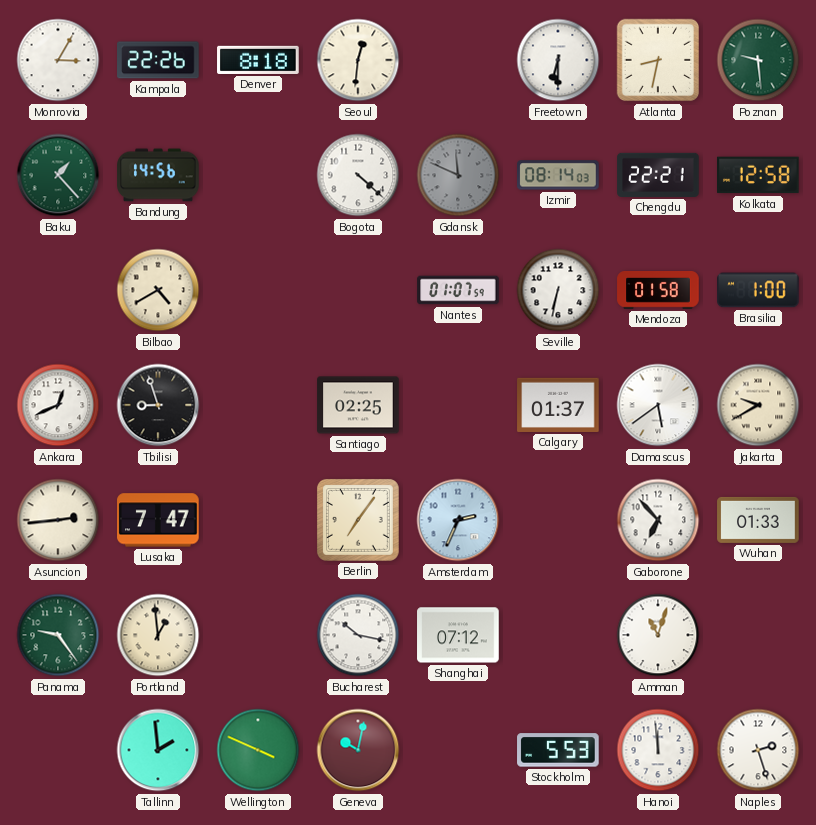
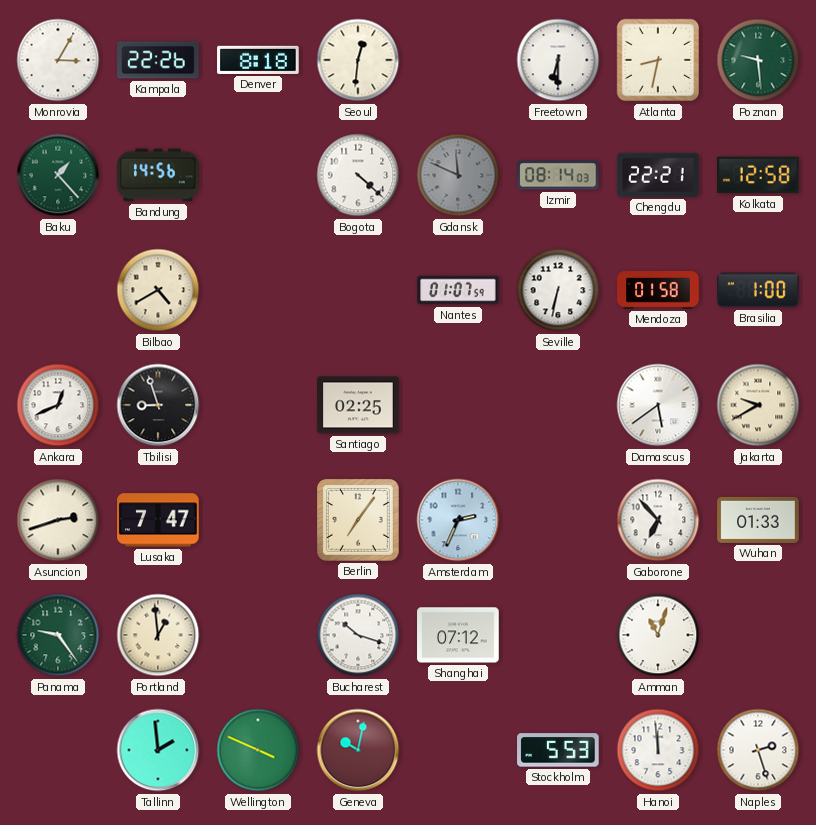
Calgary: 01:37 -> none
Asuncion: 2:44 -> 2:42
Bucharest: 10:17 -> 10:18
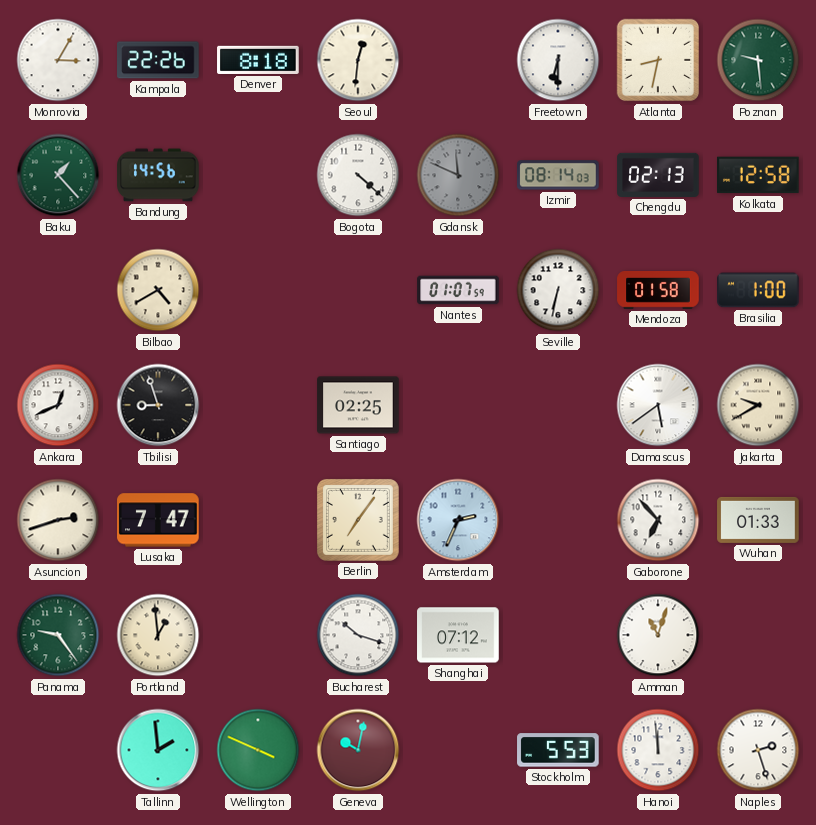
Chengdu: 22:21 -> 02:13
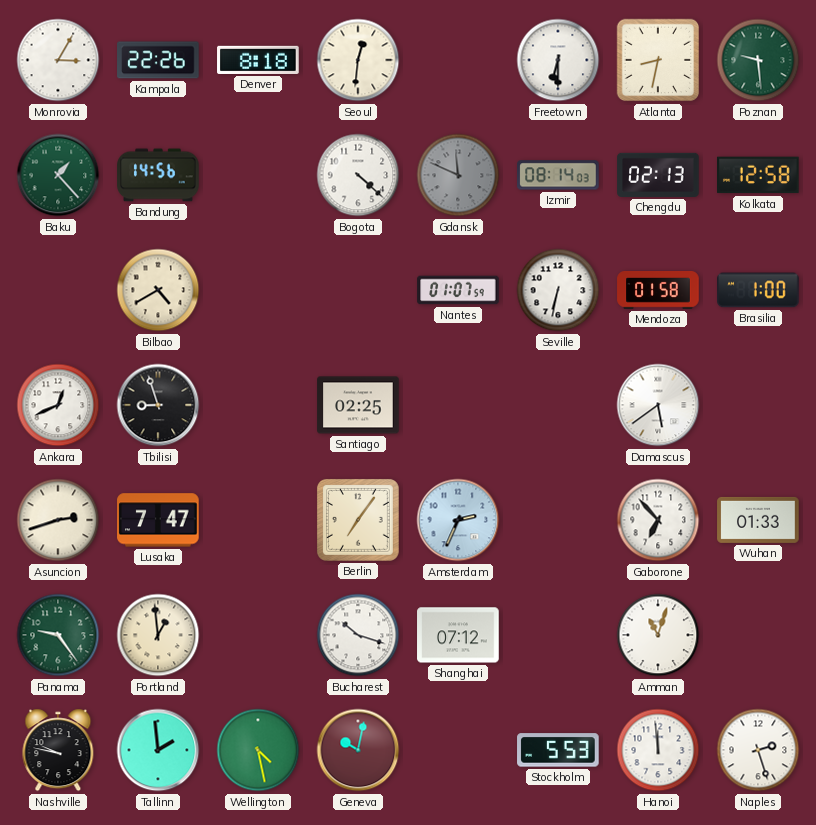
Jakarta: 9:40 -> none
Nashville: none -> 9:47
Wellington: 3:49 -> 4:28
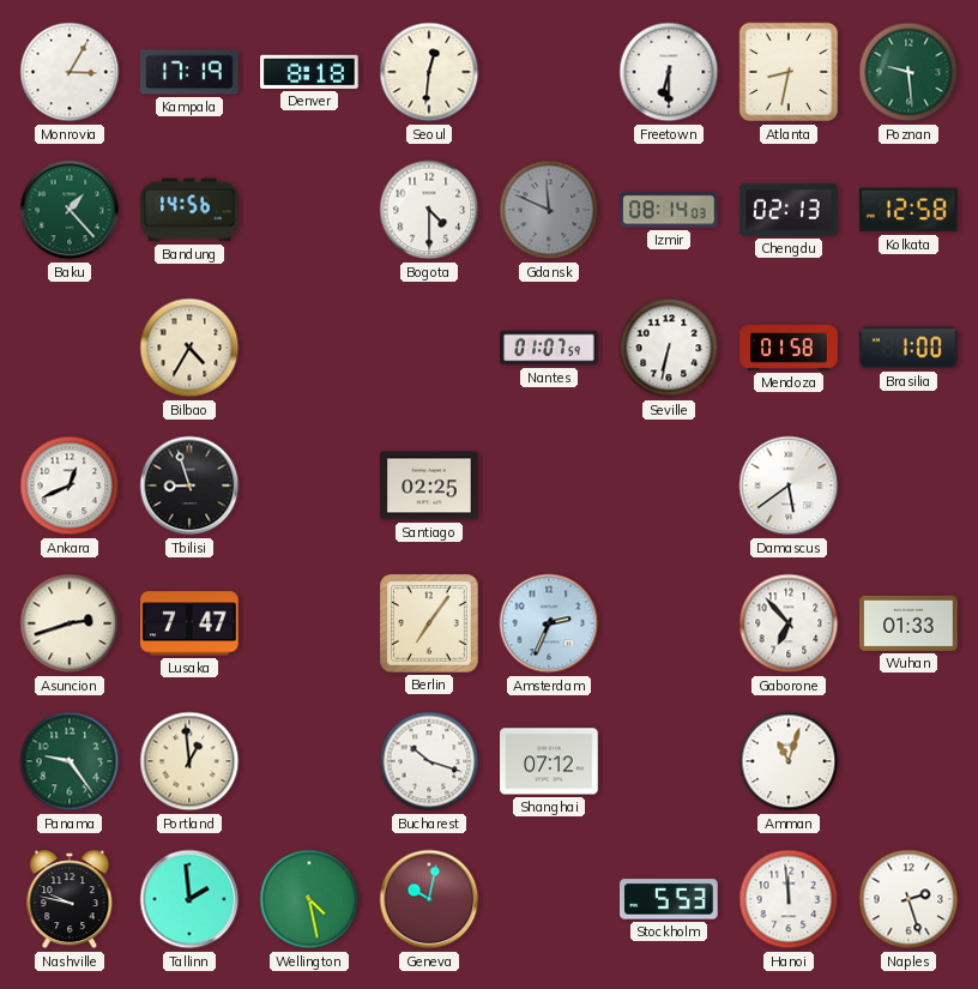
Kampala: 22:26 -> 17:19
Bogota: 4:22 -> 4:30
Bilbao: 4:40 -> 4:35
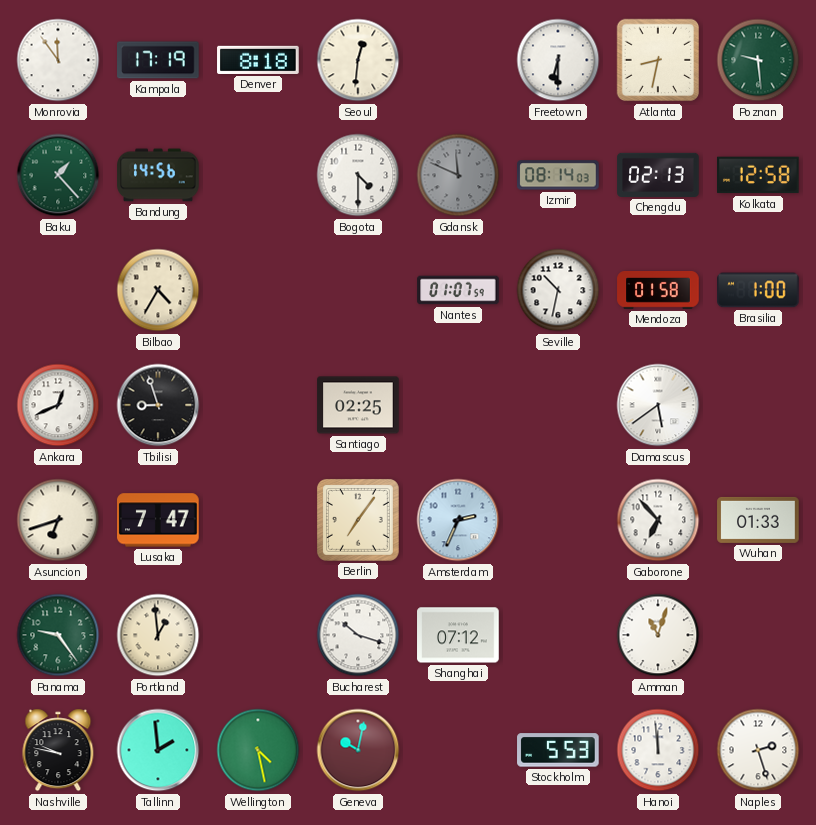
Monrovia: 3:05 -> 11:54
Seville: 6:32 -> 10:32
Asuncion: 2:42 -> 6:42
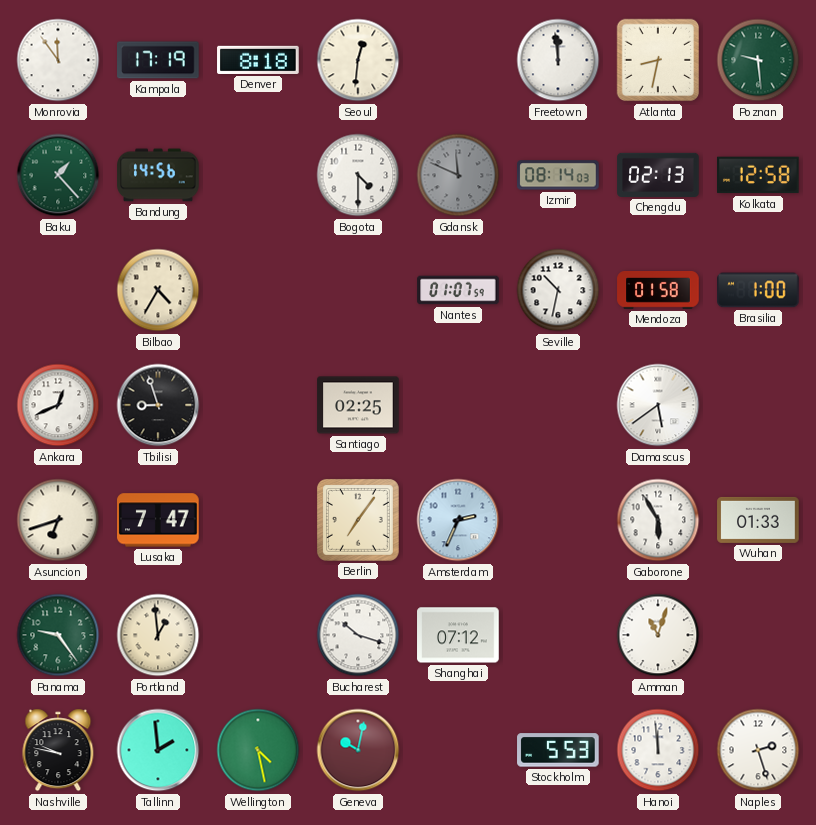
Freetown: 6:30 -> 11:59
Gaborone: 6:53 -> 5:55
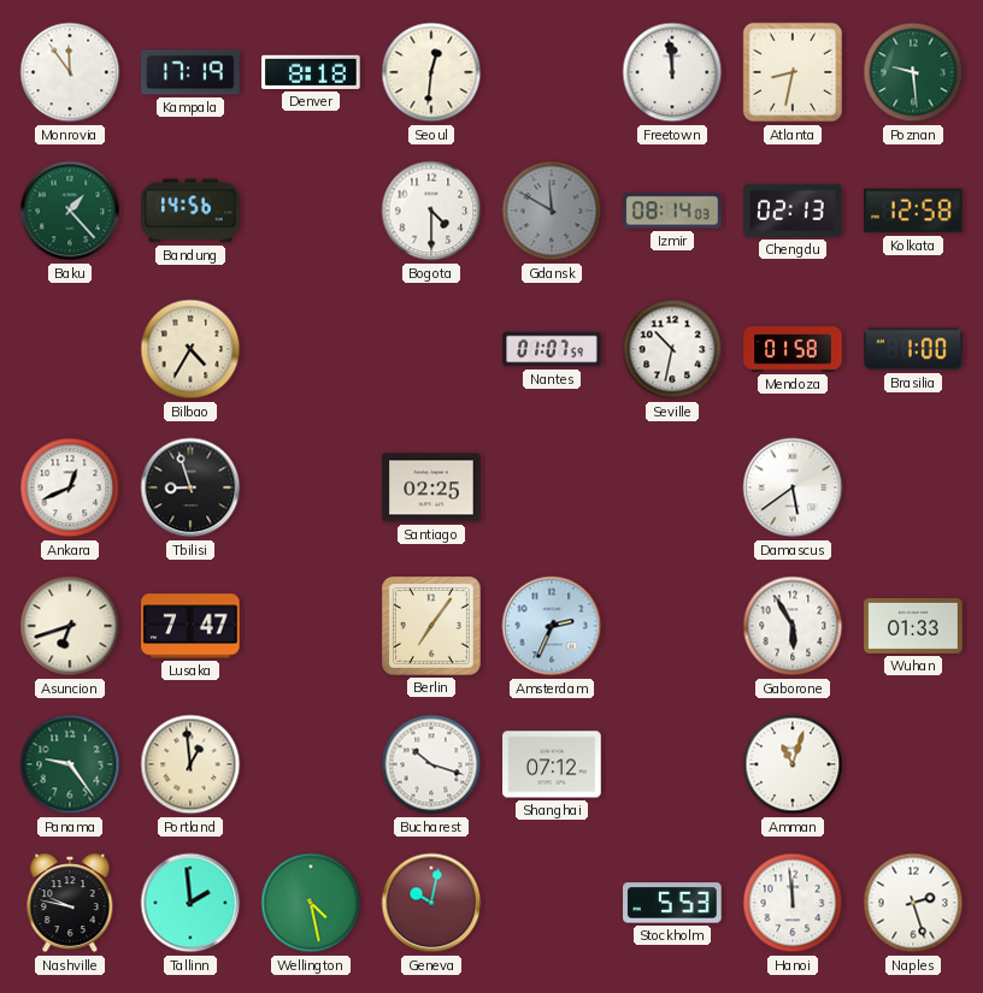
Gdansk: 11:49 -> 11:50
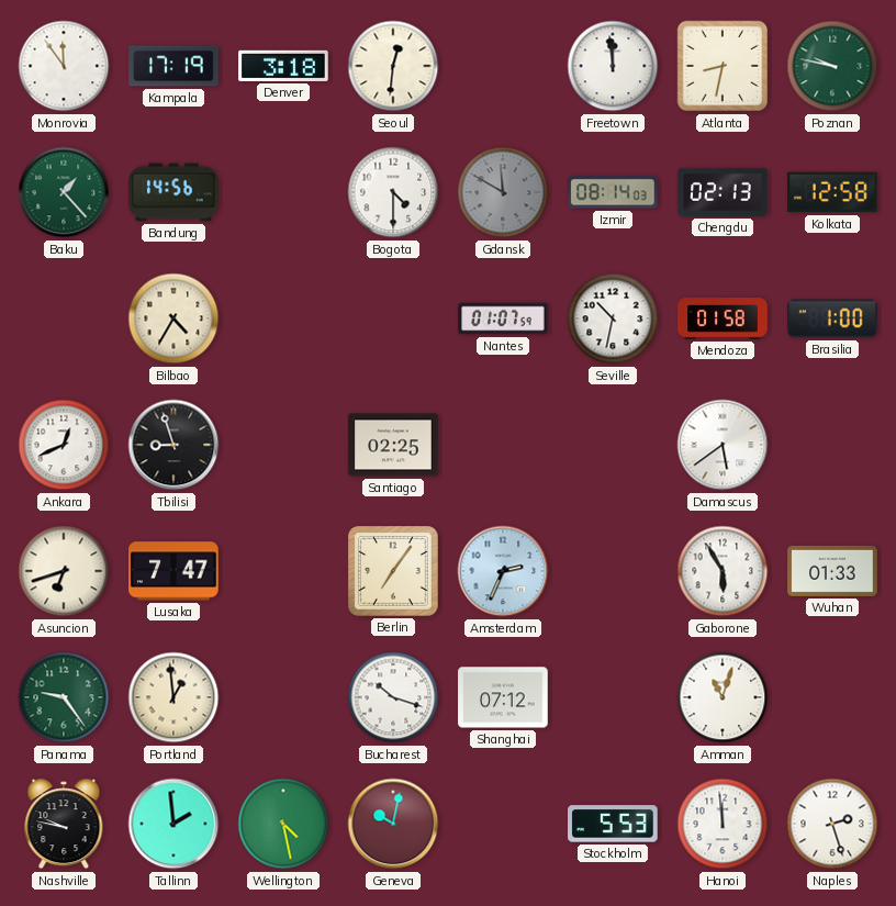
Denver: 8:18 -> 3:18
Poznan: 9:29 -> 9:47
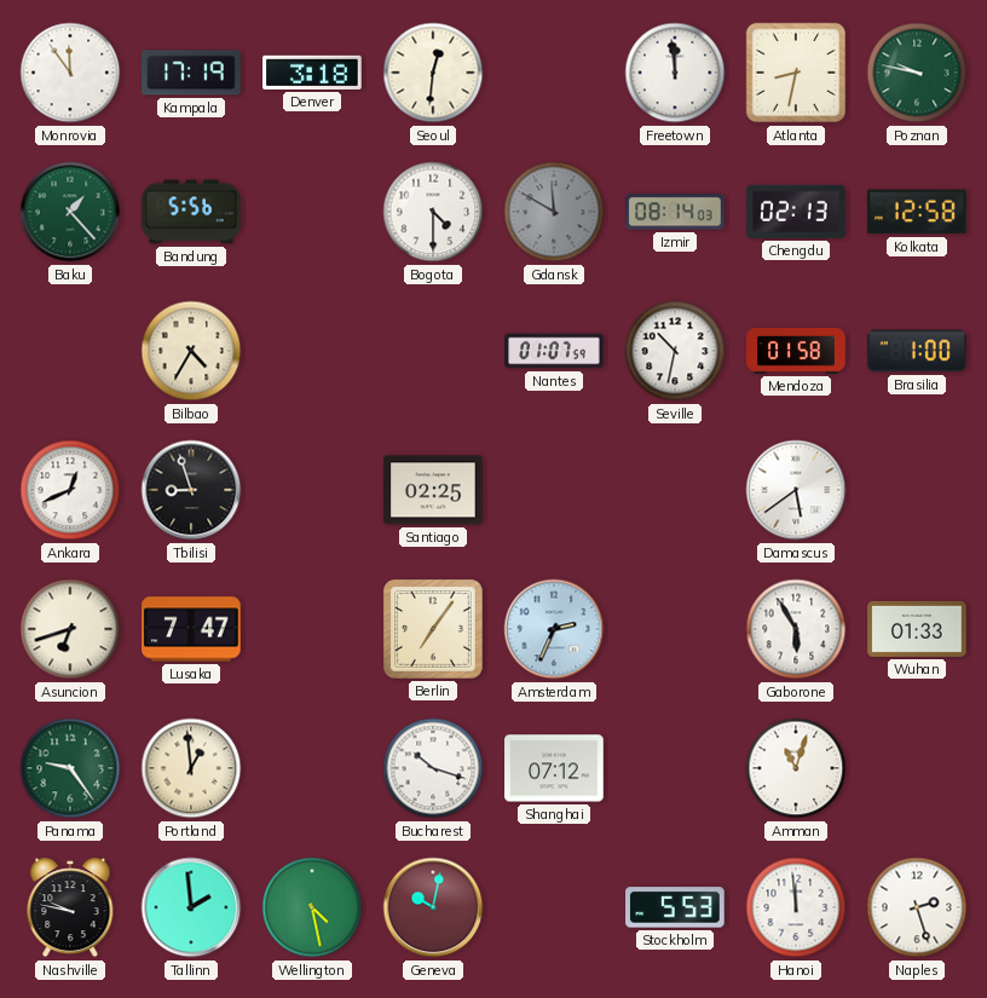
Bandung: 14:56 -> 5:56
